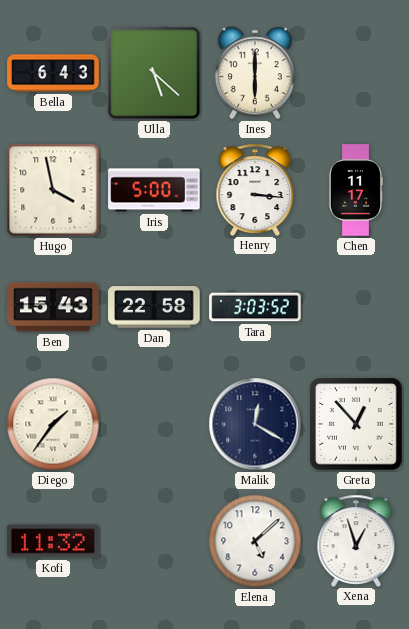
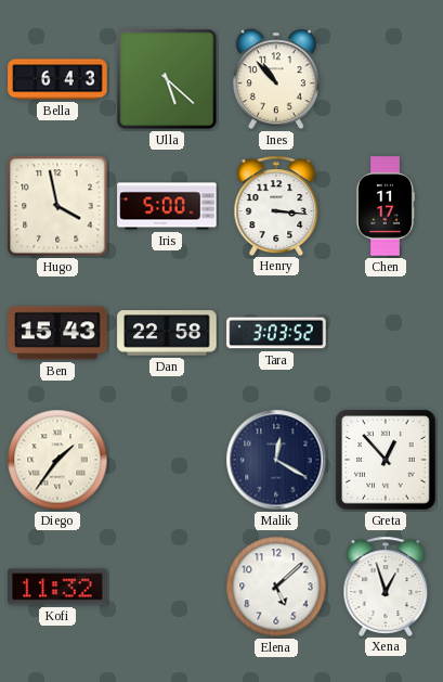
Ines: 6:00 -> 10:53
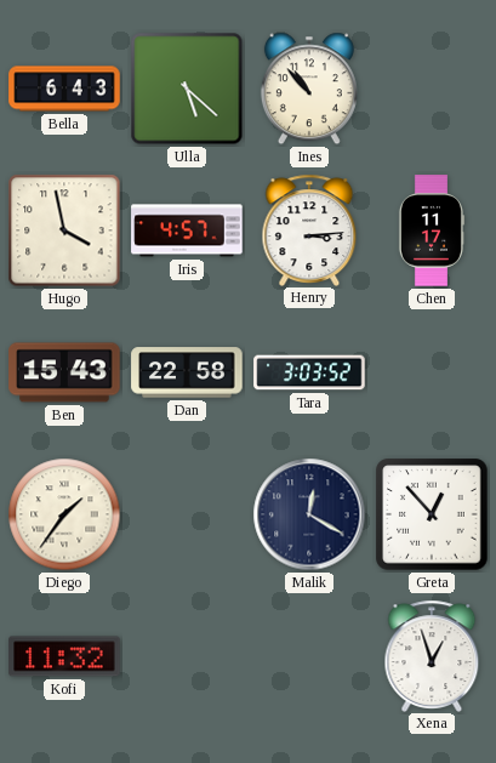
Iris: 5:00 -> 4:57
Henry: 3:16 -> 3:14
Elena: 5:08 -> none
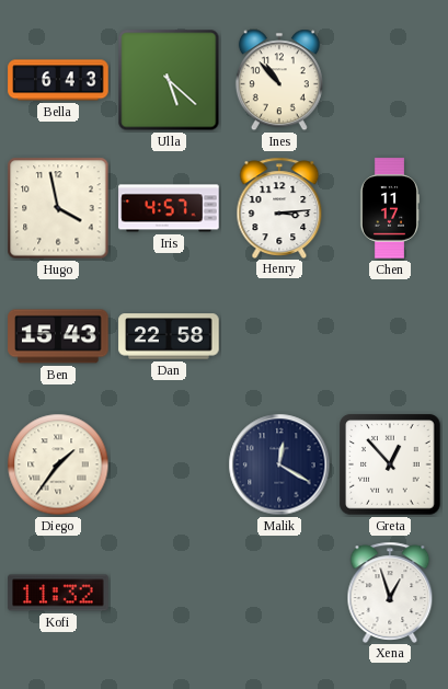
Tara: 3:03 -> none
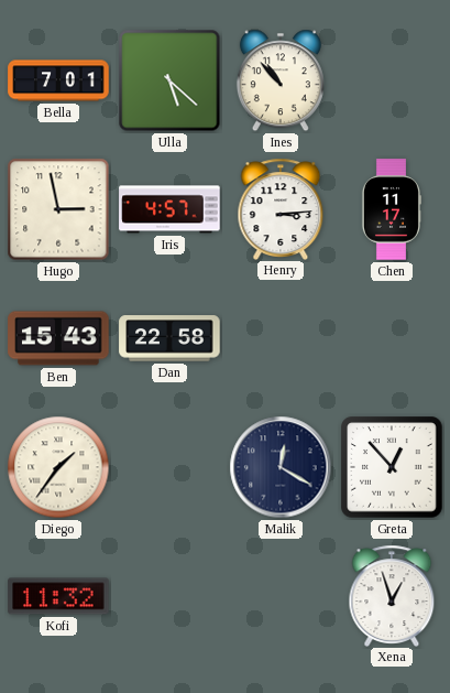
Bella: 6:43 -> 7:01
Hugo: 3:58 -> 2:58
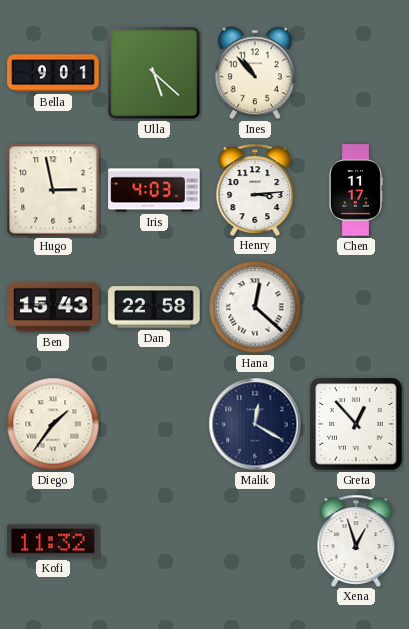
Bella: 7:01 -> 9:01
Iris: 4:57 -> 4:03
Hana: none -> 12:22
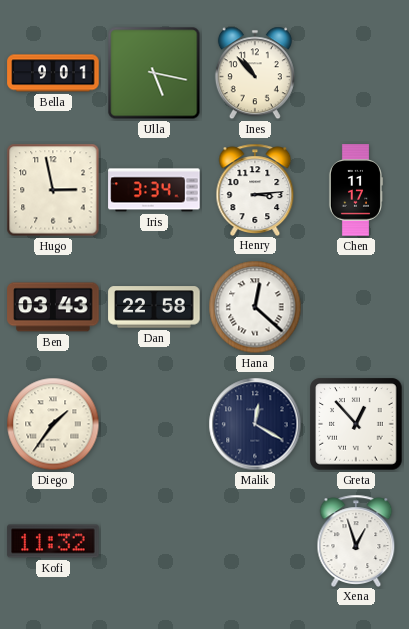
Ulla: 5:22 -> 5:17
Iris: 4:03 -> 3:34
Ben: 15:43 -> 03:43
